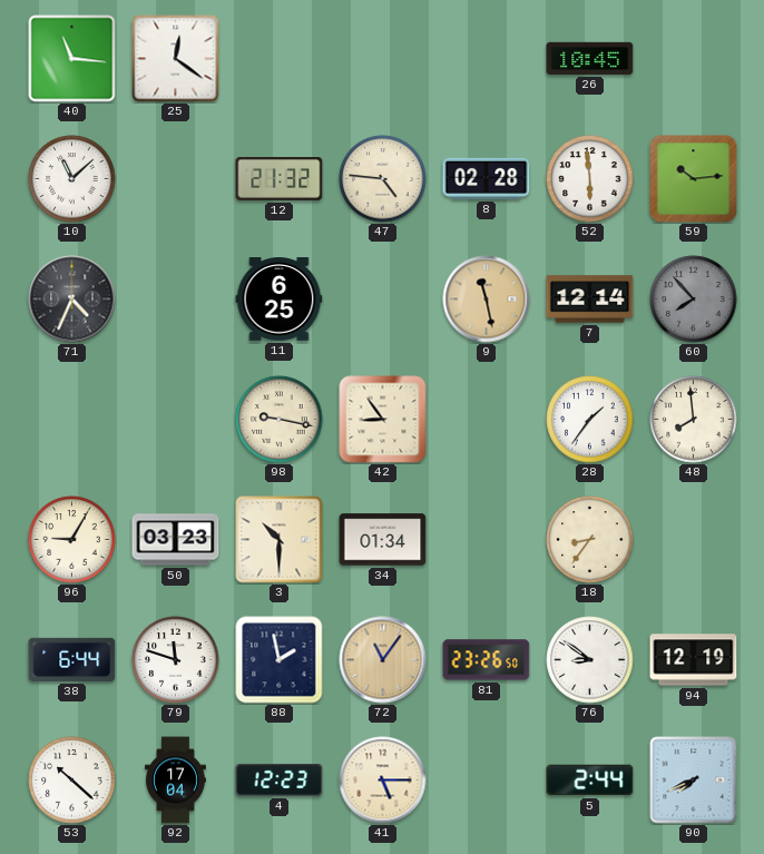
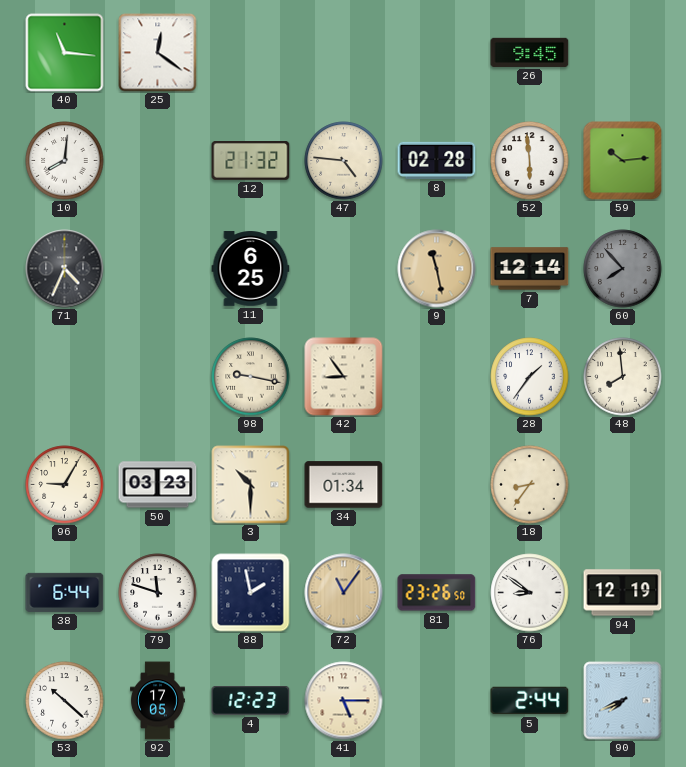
26: 10:45 -> 9:45
10: 11:08 -> 8:01
92: 17:04 -> 17:05
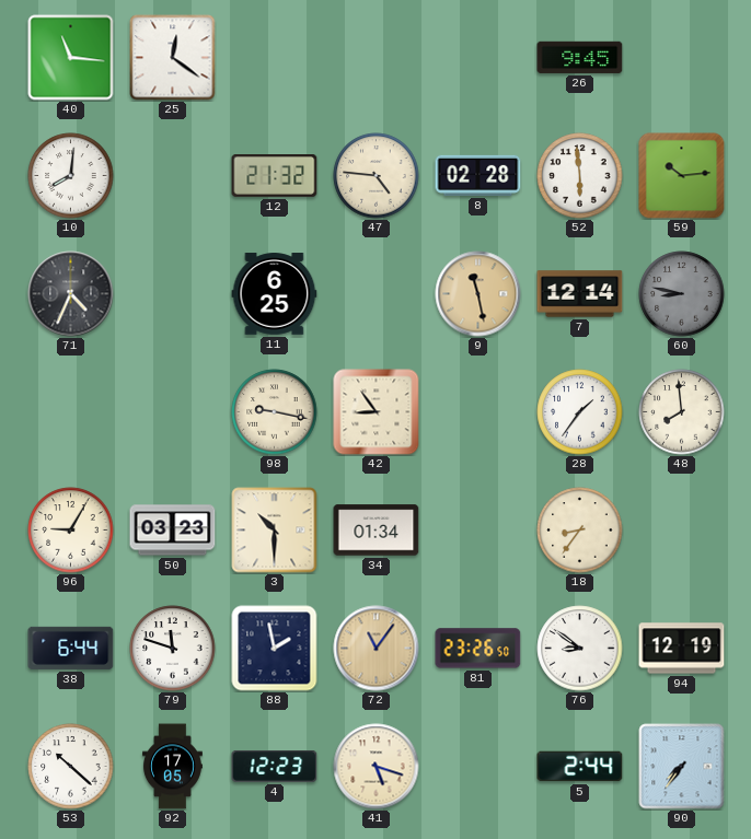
60: 7:53 -> 8:47
41: 5:15 -> 5:18
90: 7:41 -> 7:36
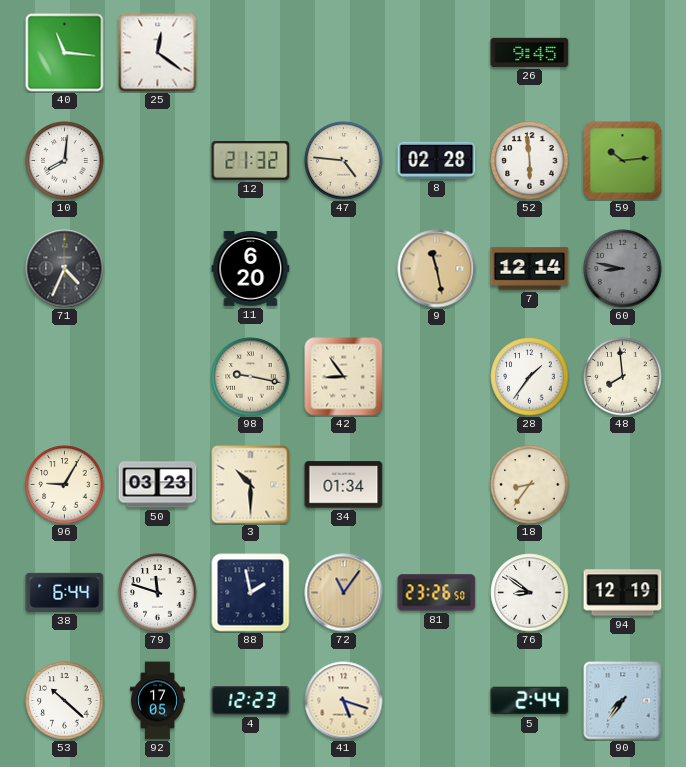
11: 6:25 -> 6:20
